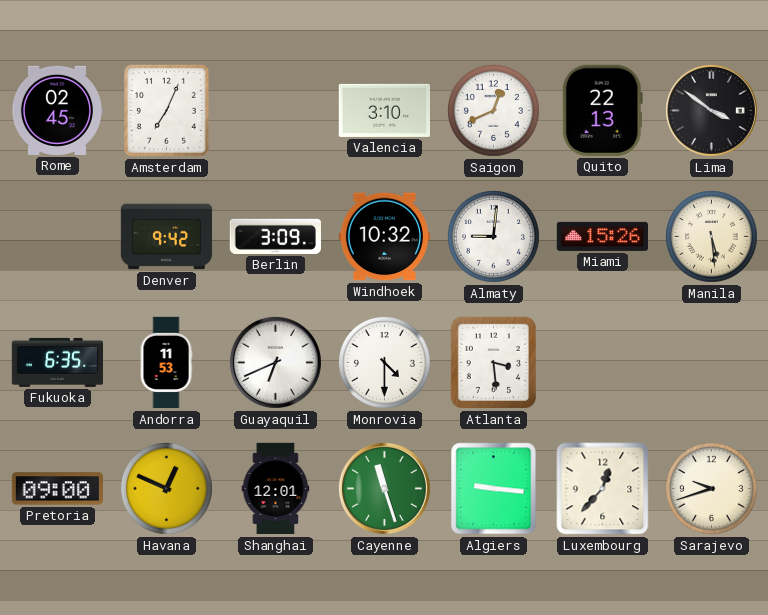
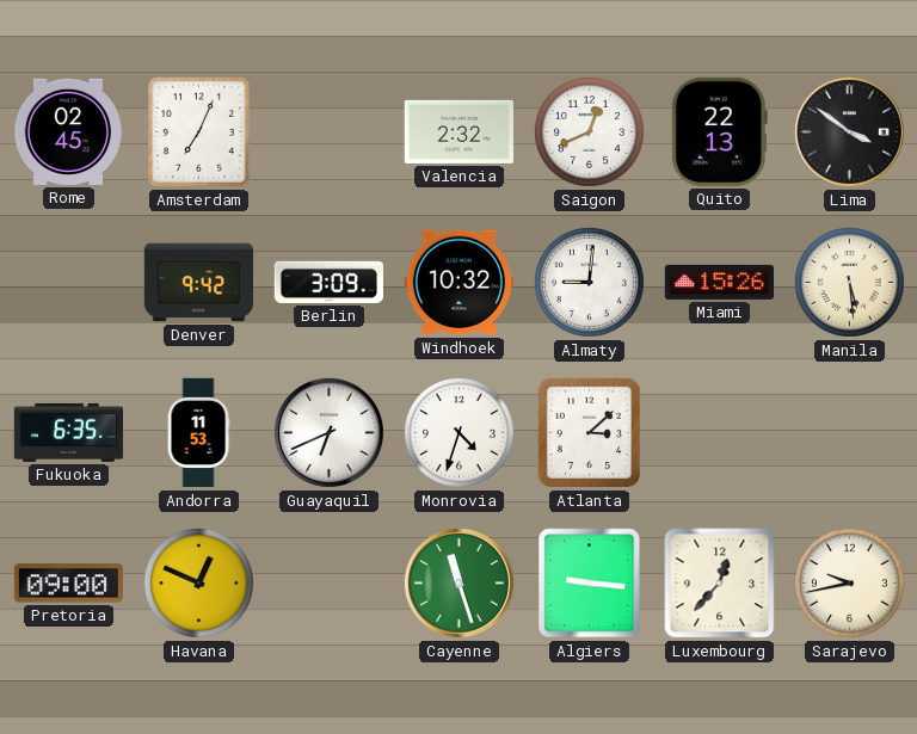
Valencia: 3:10 -> 2:32
Monrovia: 4:30 -> 4:33
Atlanta: 3:29 -> 3:08
Shanghai: 12:01 -> none
Sarajevo: 9:42 -> 9:43
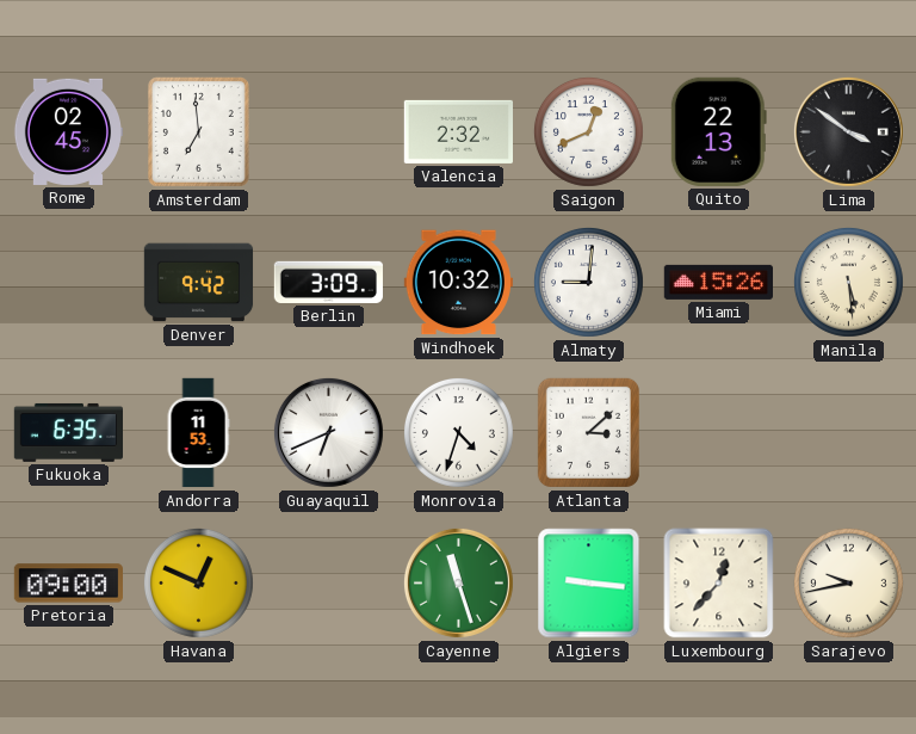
Amsterdam: 7:04 -> 6:59
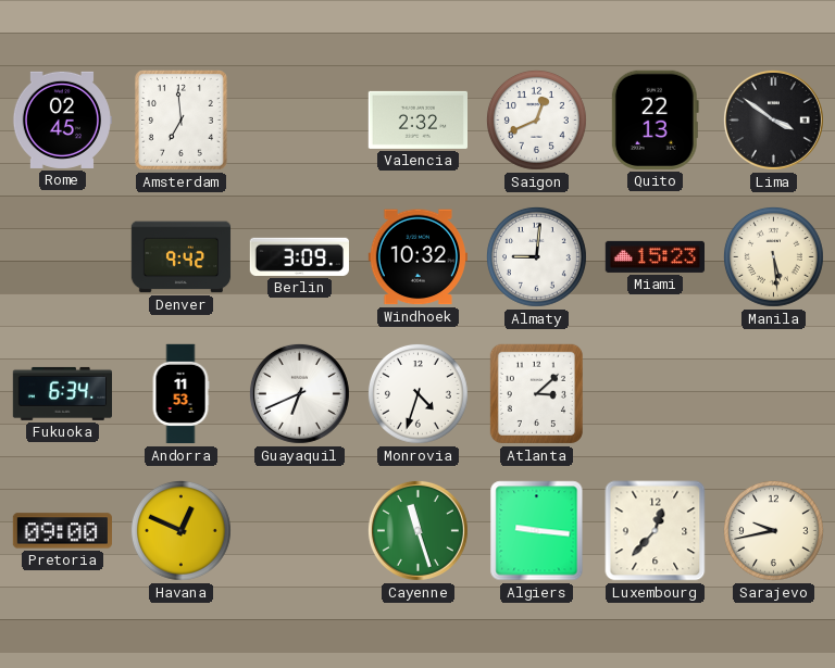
Miami: 15:26 -> 15:23
Fukuoka: 6:35 -> 6:34
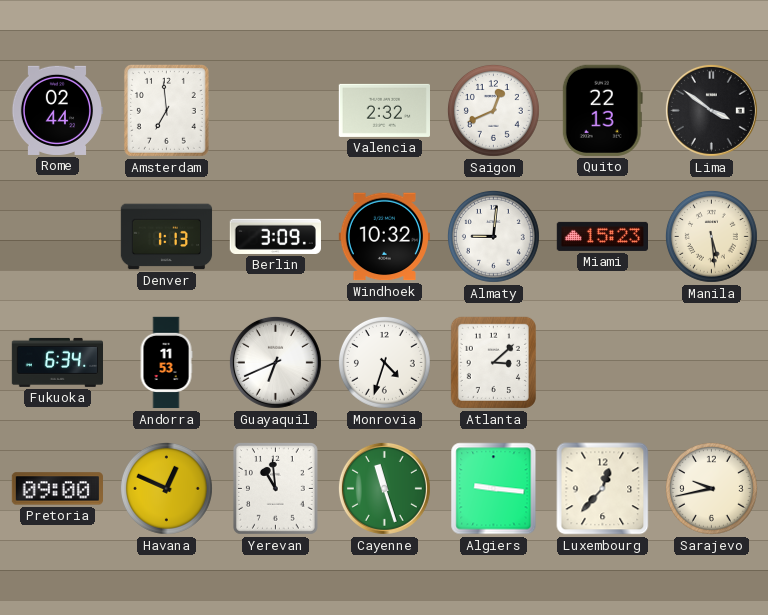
Rome: 02:45 -> 02:44
Denver: 9:42 -> 1:13
Yerevan: none -> 10:59
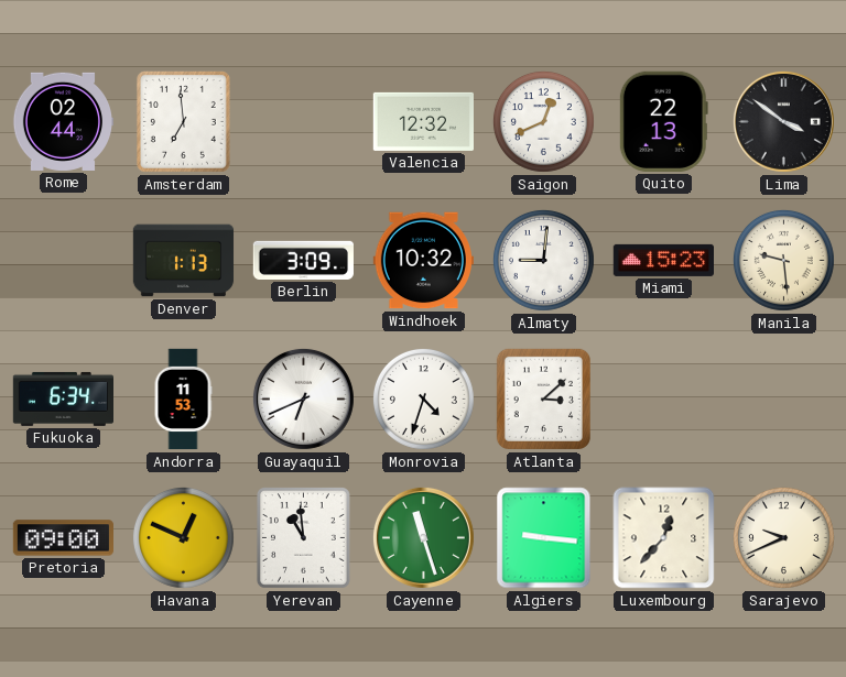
Valencia: 2:32 -> 12:32
Manila: 5:29 -> 9:29
Sarajevo: 9:43 -> 9:41
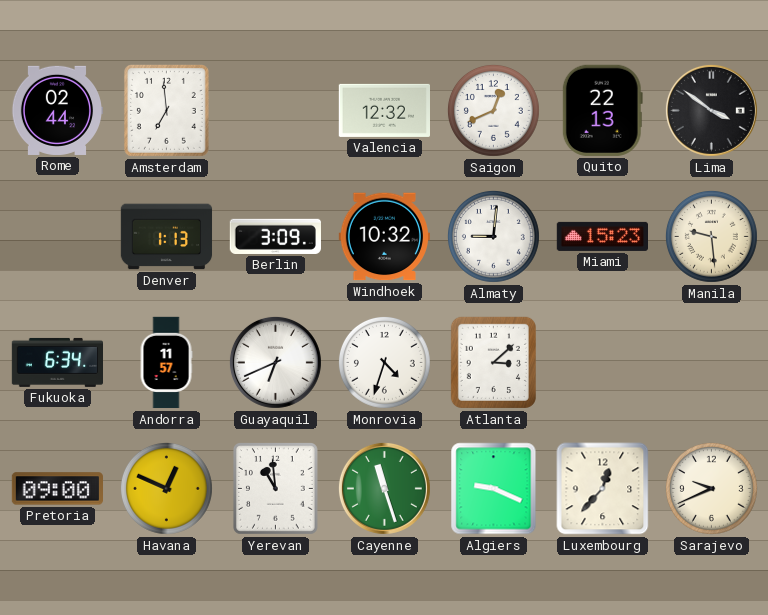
Andorra: 11:53 -> 11:57
Algiers: 9:16 -> 9:19
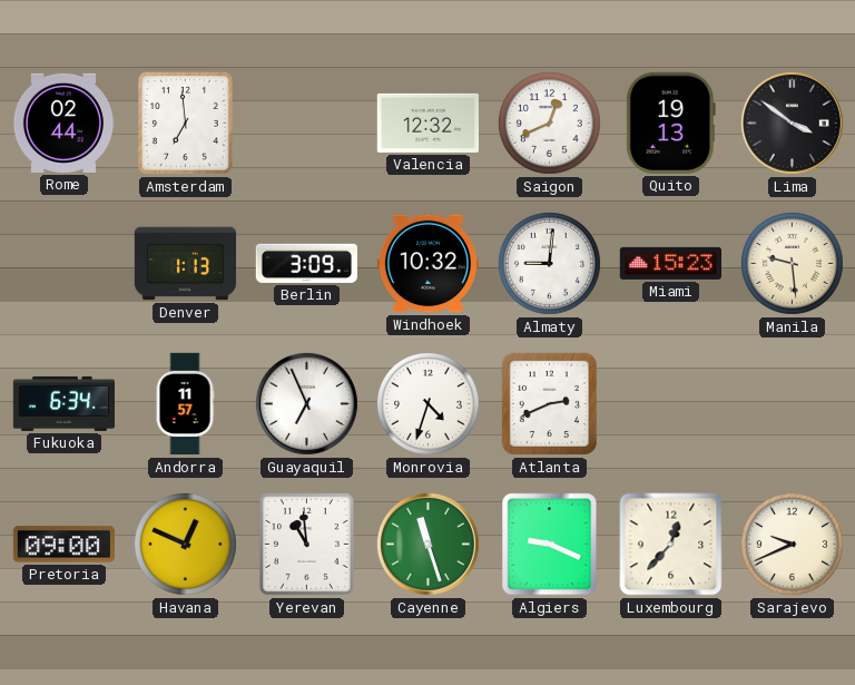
Quito: 22:13 -> 19:13
Guayaquil: 6:41 -> 6:56
Atlanta: 3:08 -> 2:41
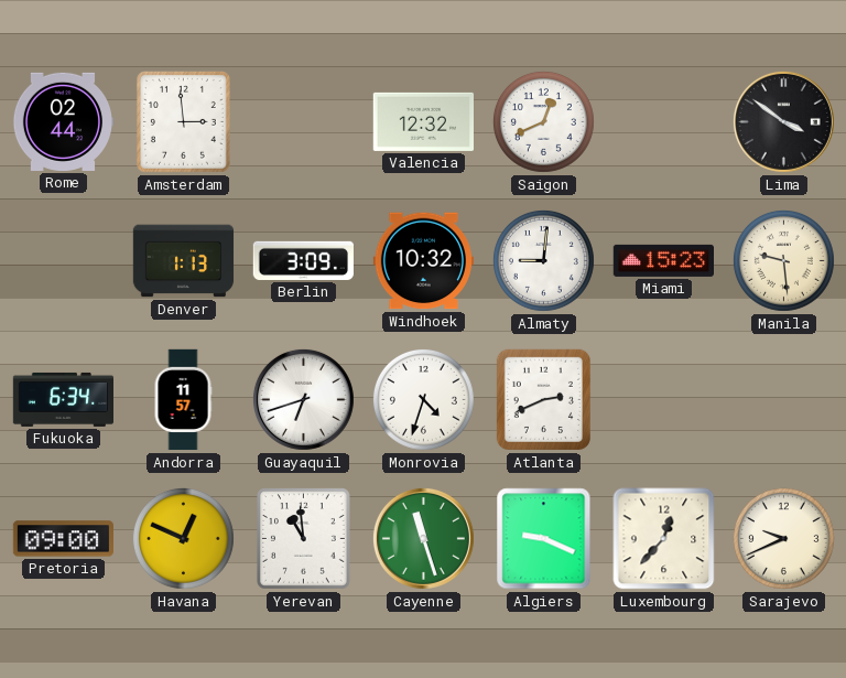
Amsterdam: 6:59 -> 2:59
Quito: 19:13 -> none
Guayaquil: 6:56 -> 6:42
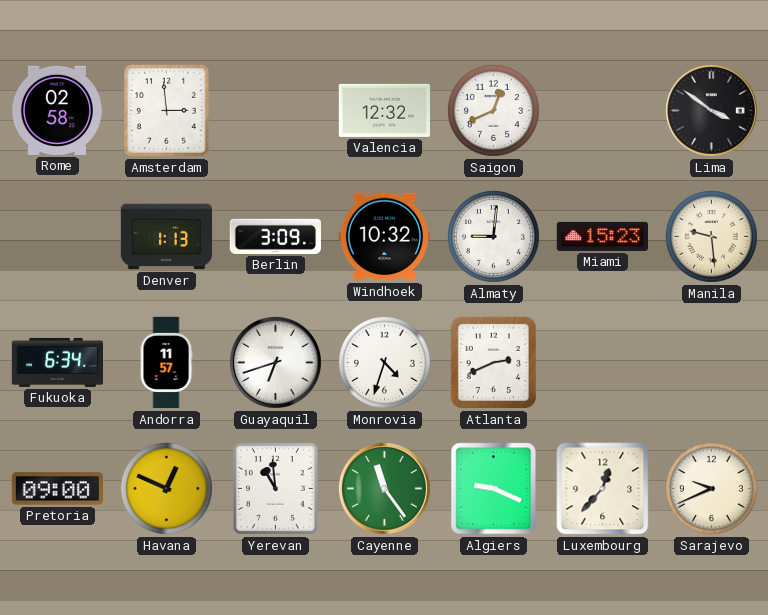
Rome: 02:44 -> 02:58
Cayenne: 11:27 -> 11:24
